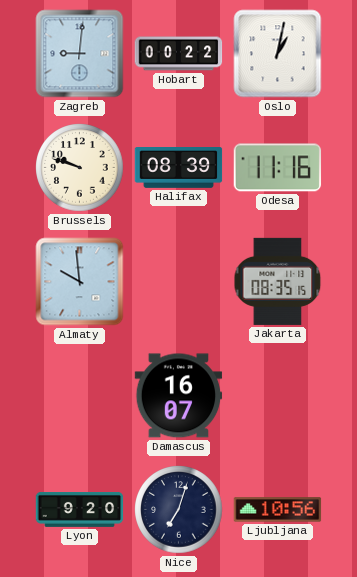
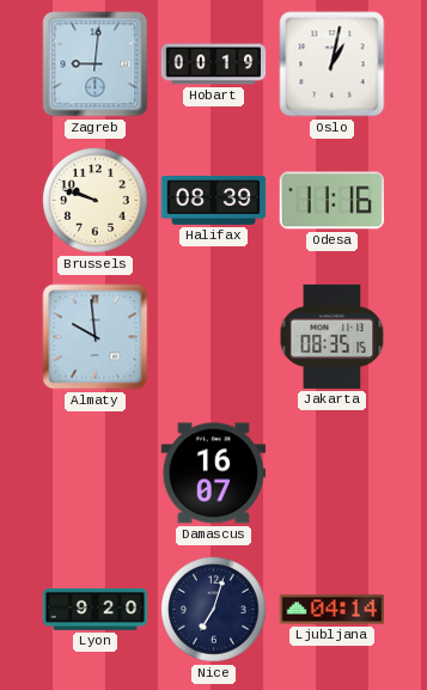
Hobart: 00:22 -> 00:19
Ljubljana: 10:56 -> 04:14
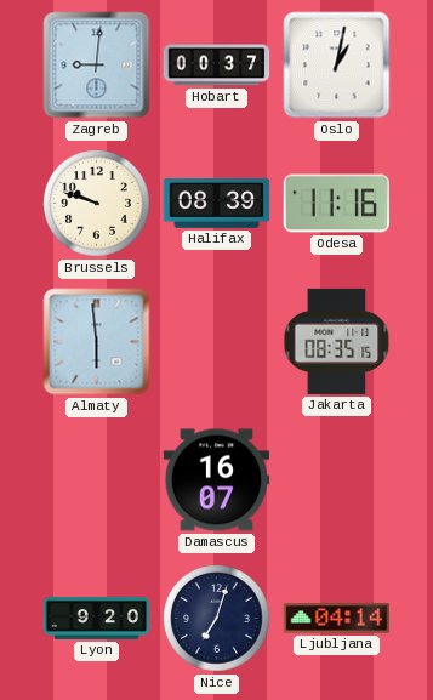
Hobart: 00:19 -> 00:37
Almaty: 9:59 -> 5:59
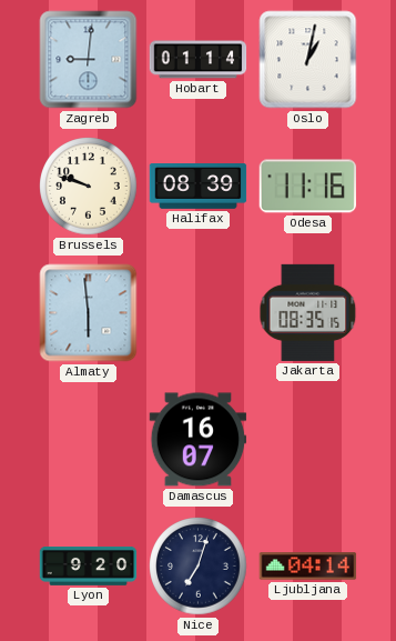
Hobart: 00:37 -> 01:14
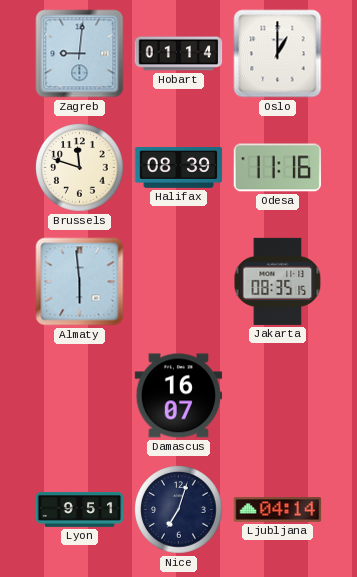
Oslo: 1:02 -> 1:00
Brussels: 9:48 -> 11:48
Lyon: 9:20 -> 9:51
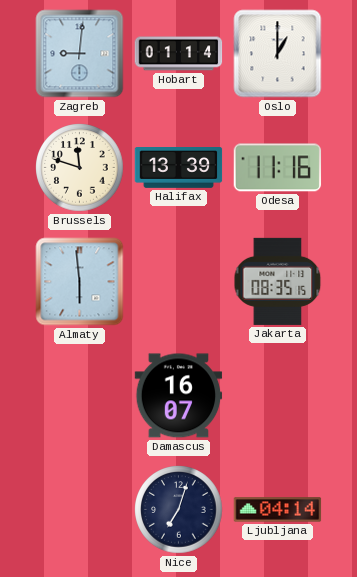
Halifax: 08:39 -> 13:39
Lyon: 9:51 -> none
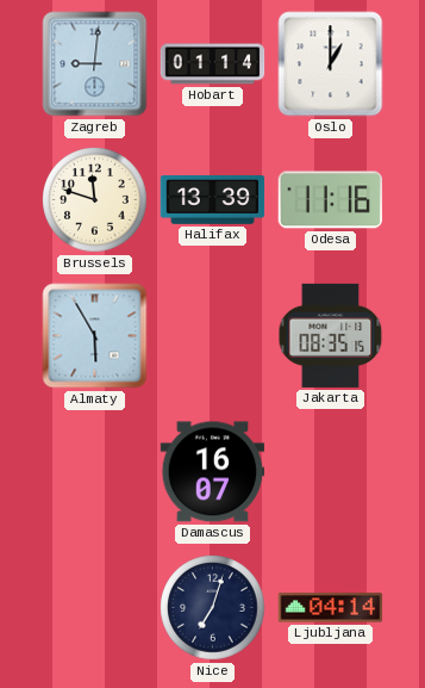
Almaty: 5:59 -> 5:55
